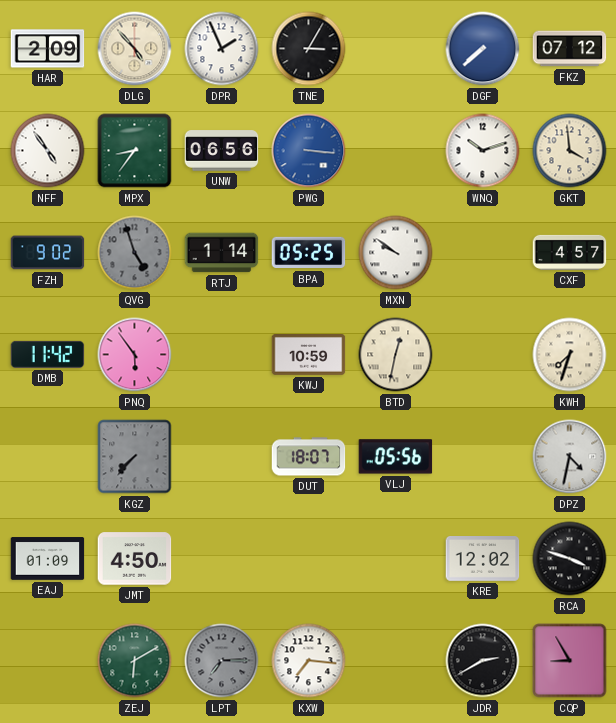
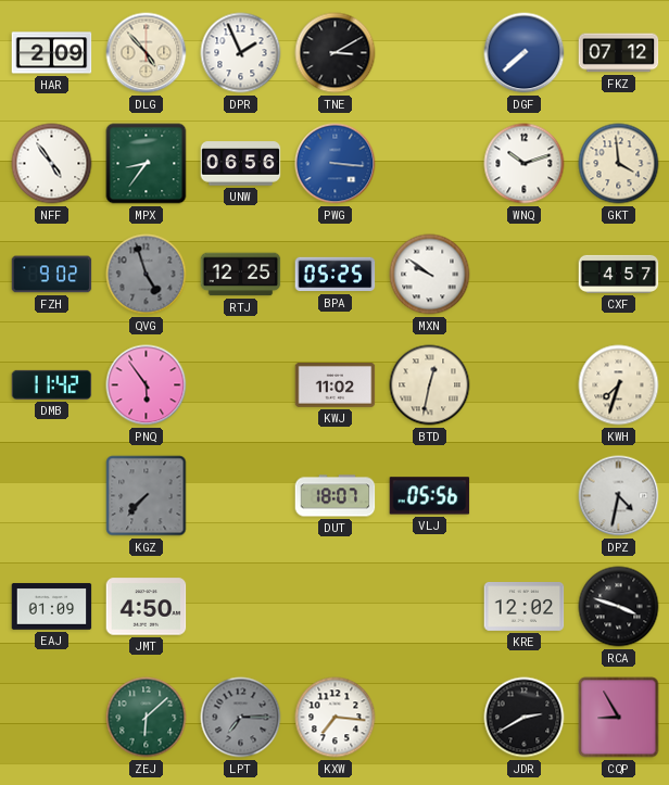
TNE: 3:05 -> 3:10
RTJ: 1:14 -> 12:25
KWJ: 10:59 -> 11:02
ZEJ: 6:10 -> 6:08
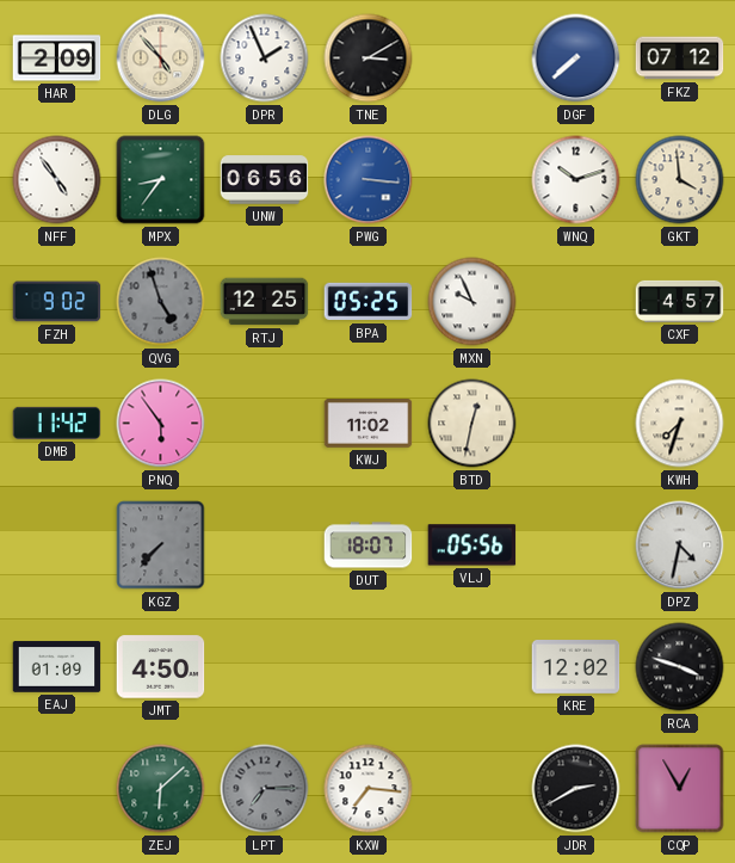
MXN: 9:51 -> 9:56
CQP: 8:55 -> 12:55
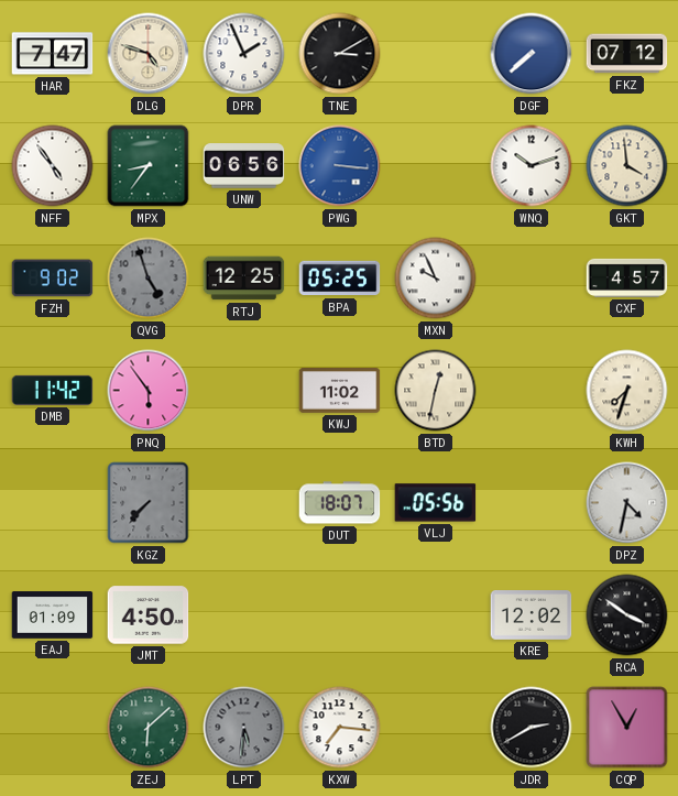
HAR: 2:09 -> 7:47
DLG: 4:53 -> 4:48
RCA: 3:48 -> 3:51
LPT: 7:15 -> 5:31
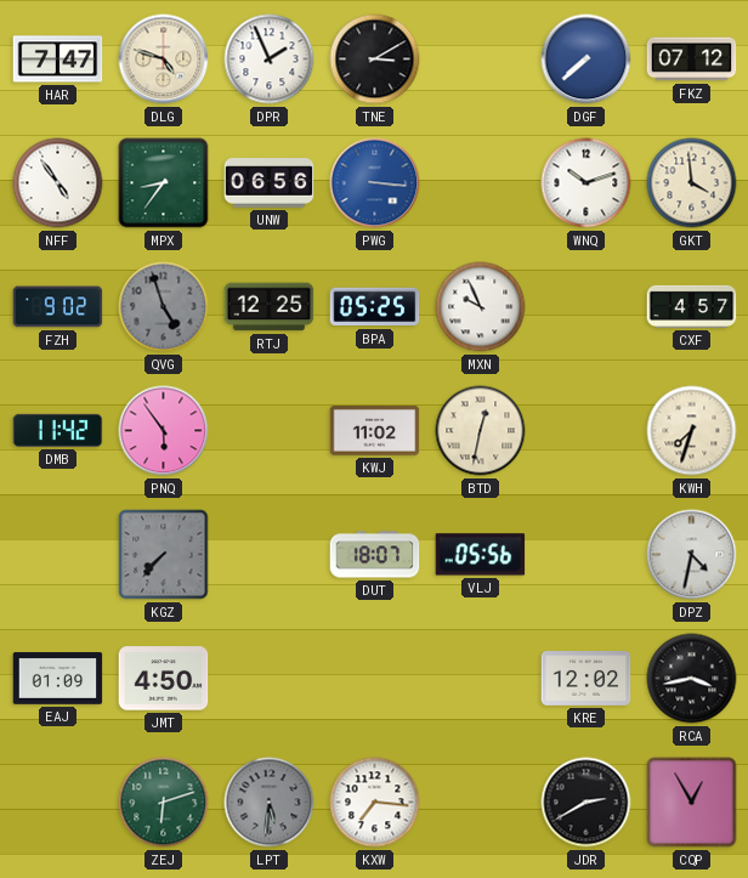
RCA: 3:51 -> 3:43
ZEJ: 6:08 -> 6:12
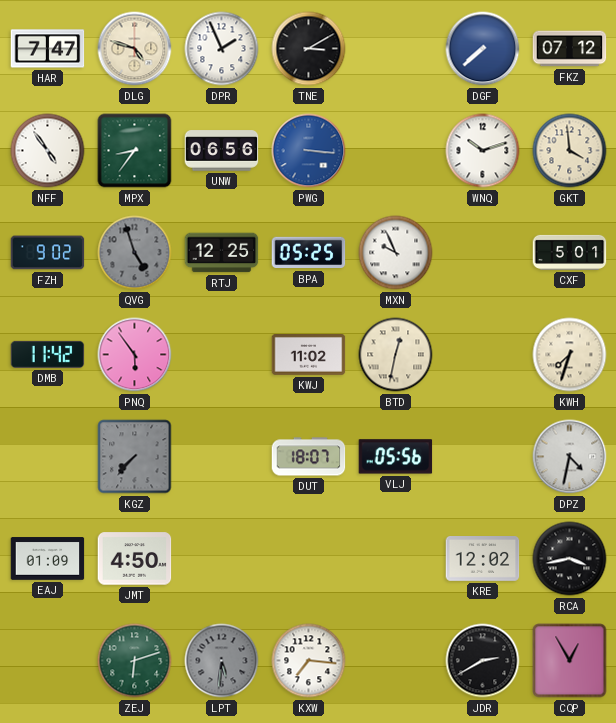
CXF: 4:57 -> 5:01
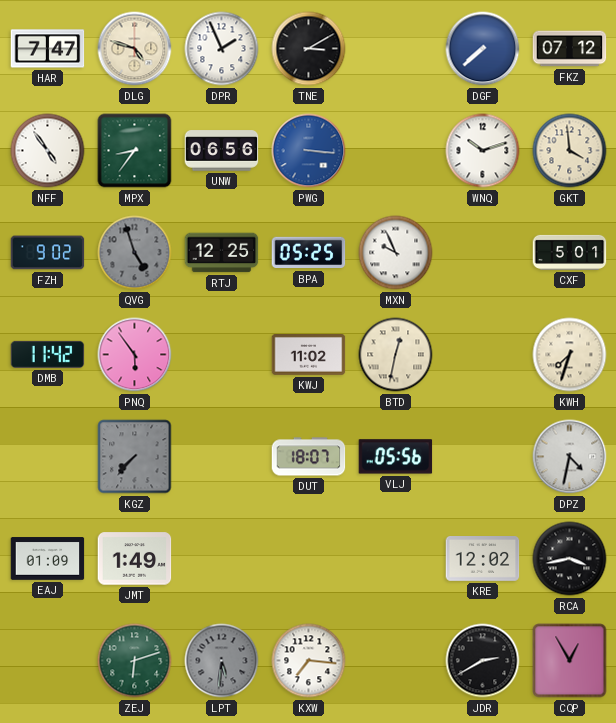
JMT: 4:50 -> 1:49
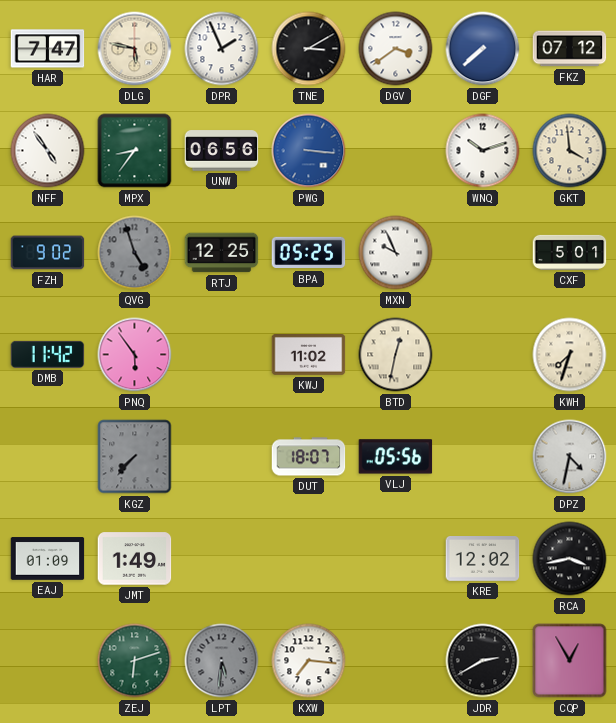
DLG: 4:48 -> 5:47
DGV: none -> 3:39
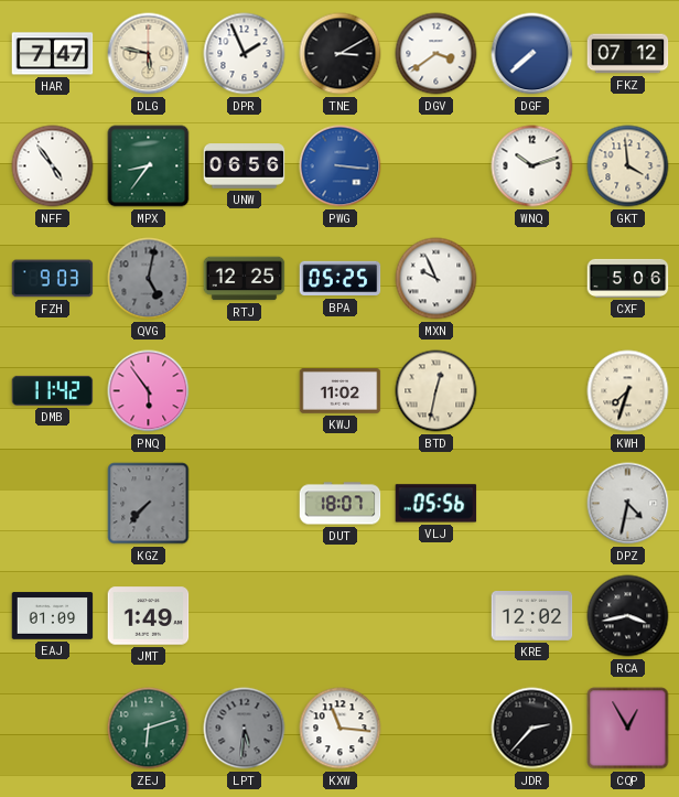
FZH: 9:02 -> 9:03
QVG: 4:57 -> 5:02
CXF: 5:01 -> 5:06
KXW: 7:16 -> 11:16
JDR: 2:40 -> 2:37
